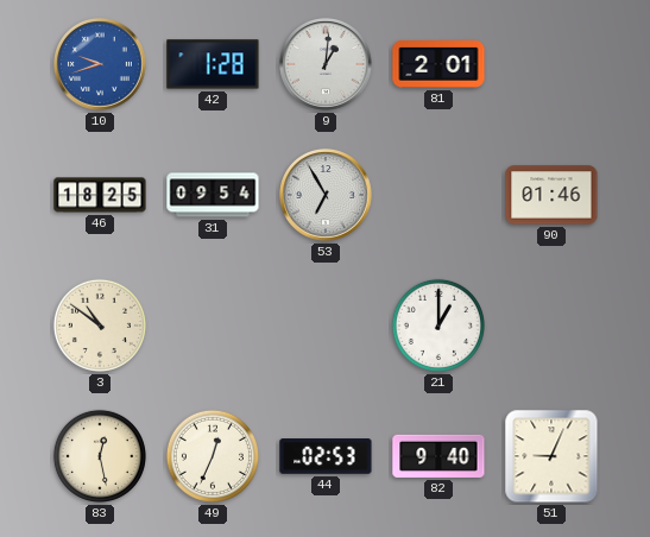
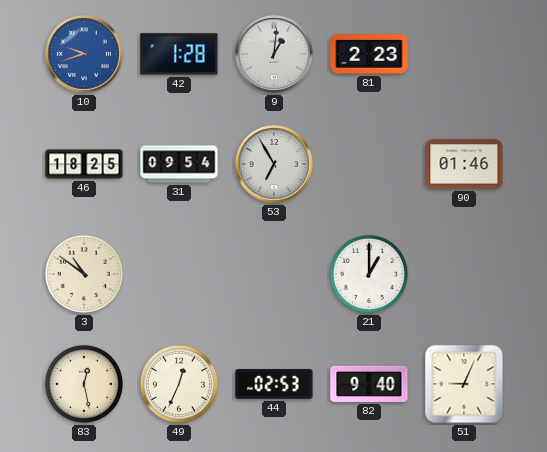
81: 2:01 -> 2:23
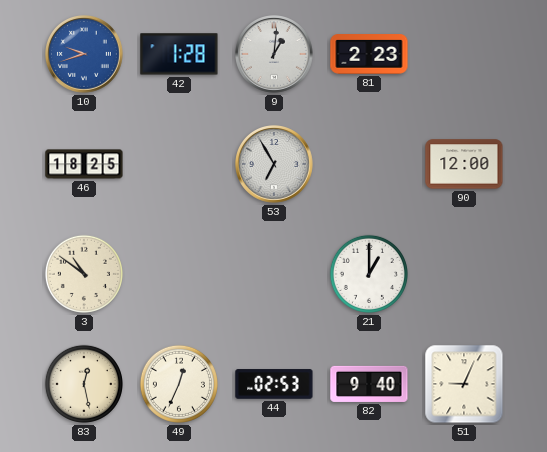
31: 09:54 -> none
90: 01:46 -> 12:00
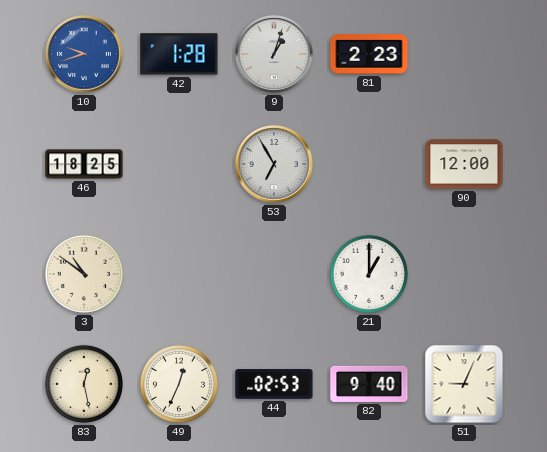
9: 1:01 -> 1:03
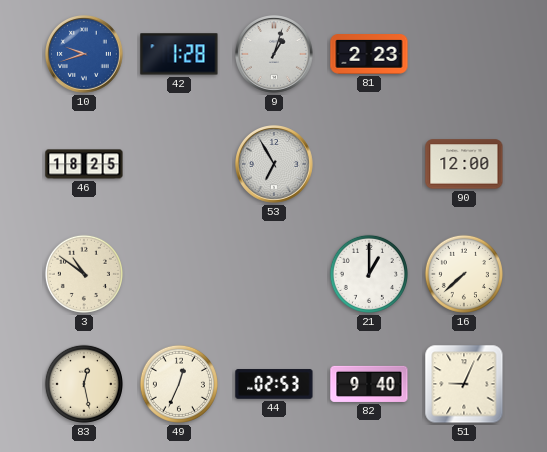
16: none -> 7:38
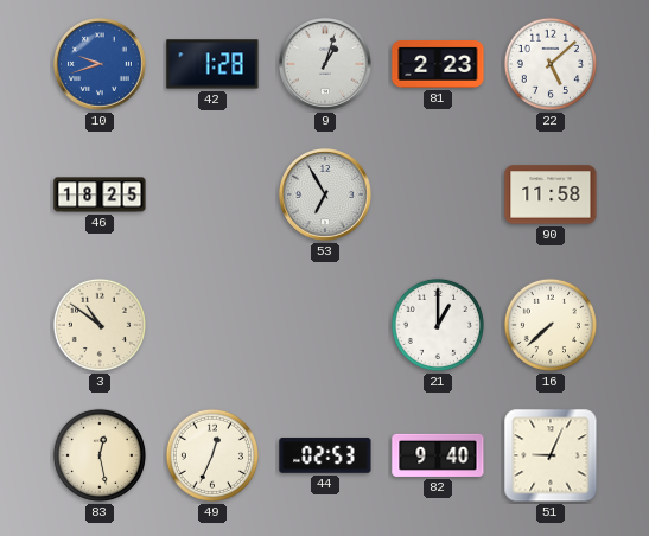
22: none -> 5:08
90: 12:00 -> 11:58
